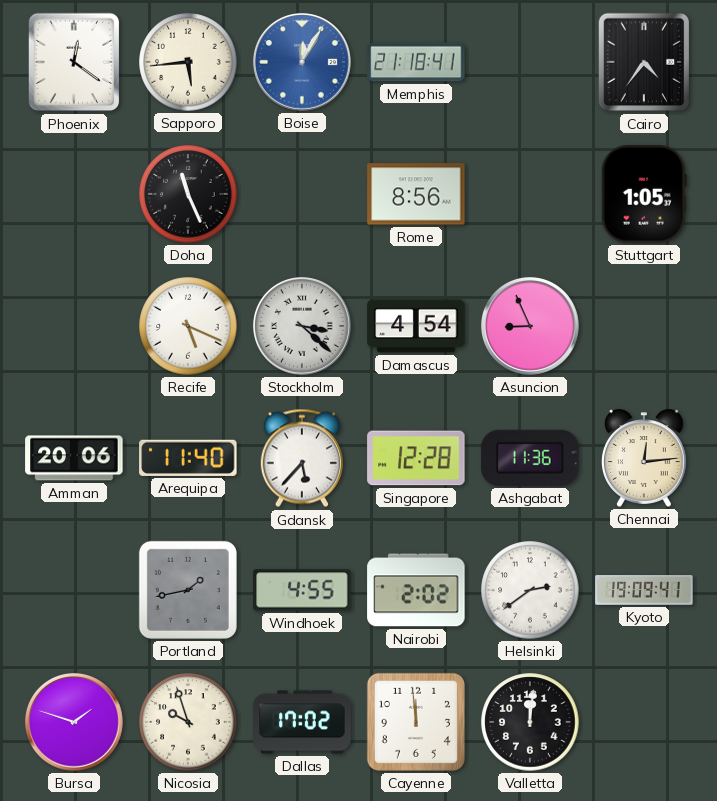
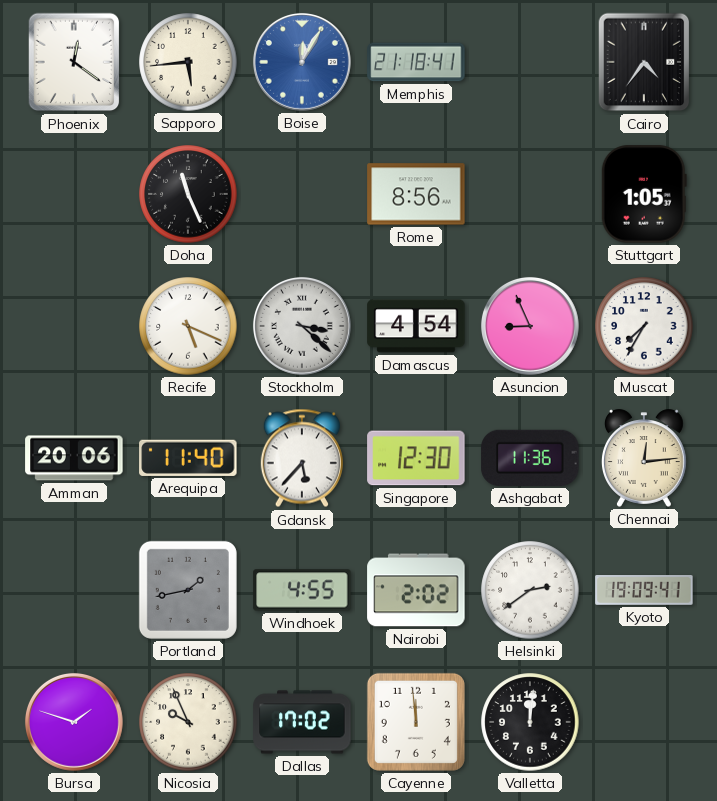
Muscat: none -> 7:35
Singapore: 12:28 -> 12:30
Nicosia: 9:57 -> 9:56
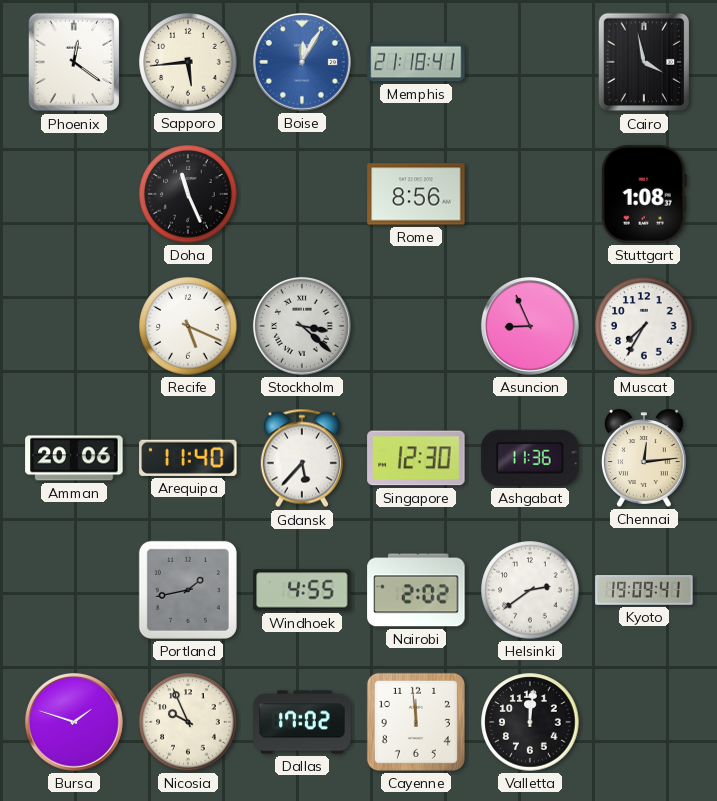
Cairo: 4:36 -> 3:58
Stuttgart: 1:05 -> 1:08
Damascus: 4:54 -> none
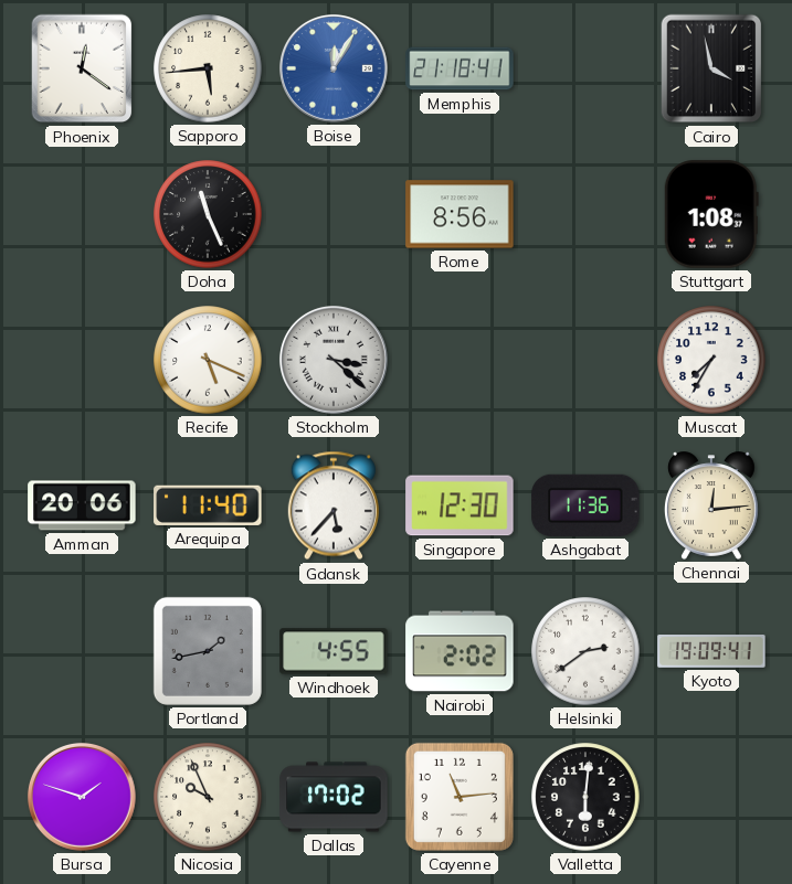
Asuncion: 8:56 -> none
Cayenne: 11:59 -> 11:14
Valletta: 12:01 -> 6:01
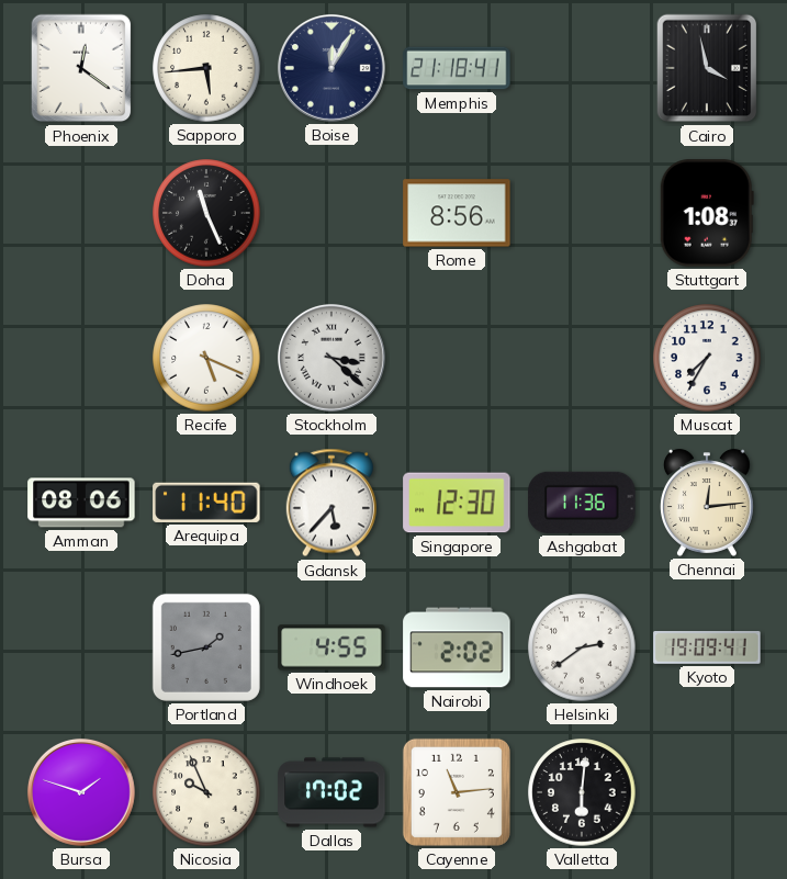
Boise dial: blue -> navy
Amman: 20:06 -> 08:06
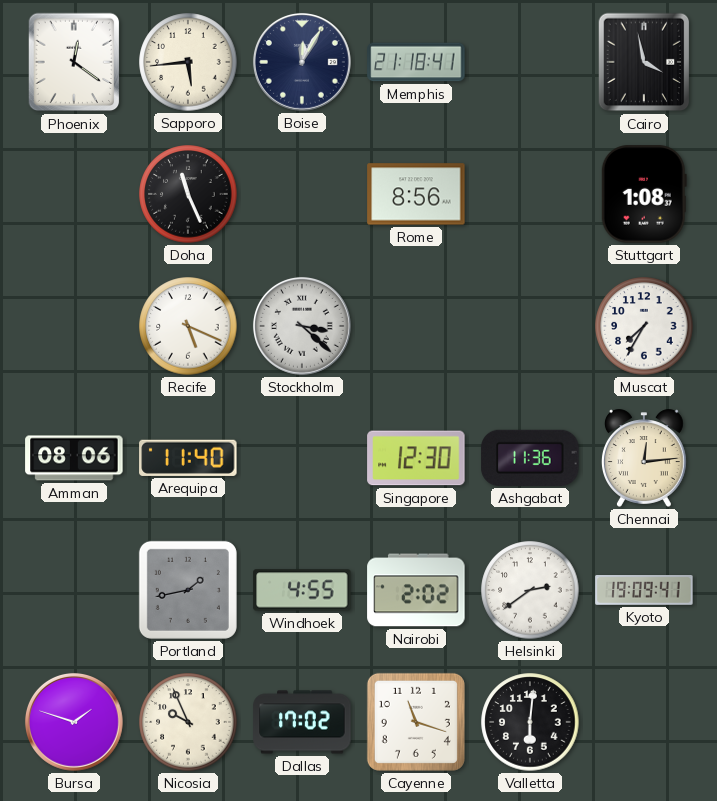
Gdansk: 5:37 -> none
Cayenne: 11:14 -> 11:18
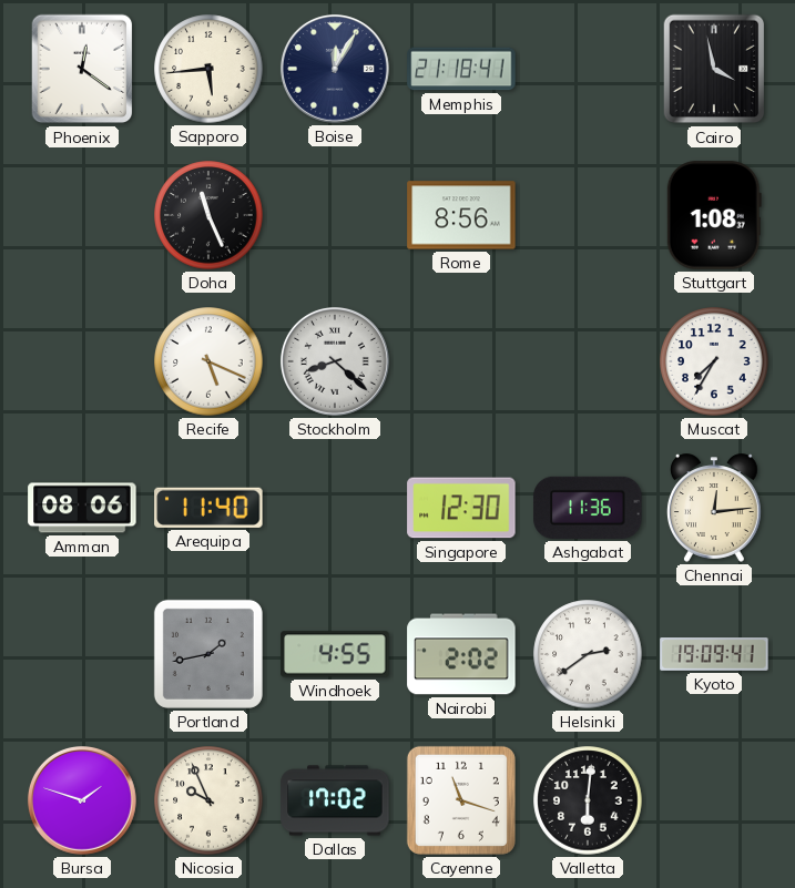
Stockholm: 3:22 -> 8:22
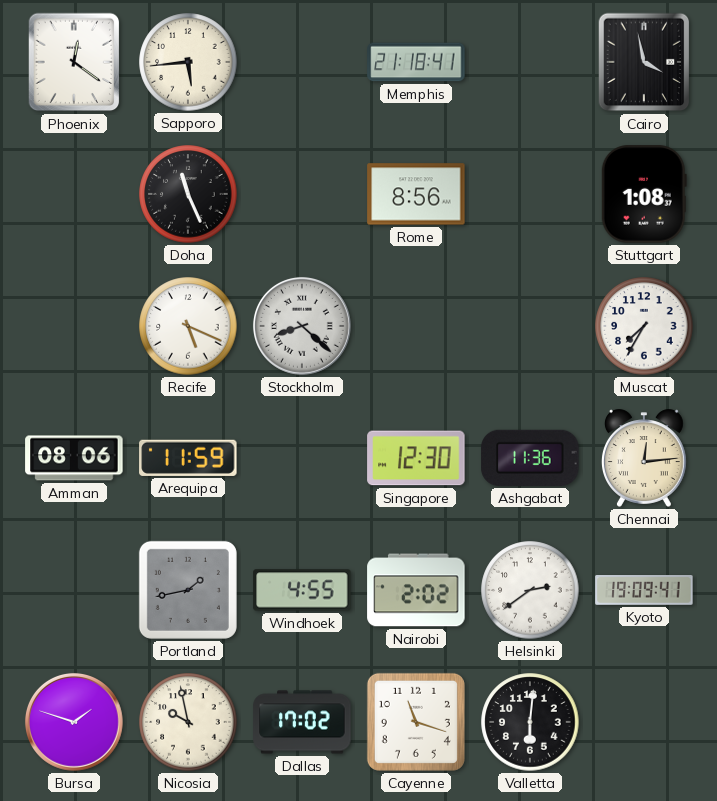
Boise: 12:05 -> none
Arequipa: 11:40 -> 11:59
Nicosia: 9:56 -> 9:58
